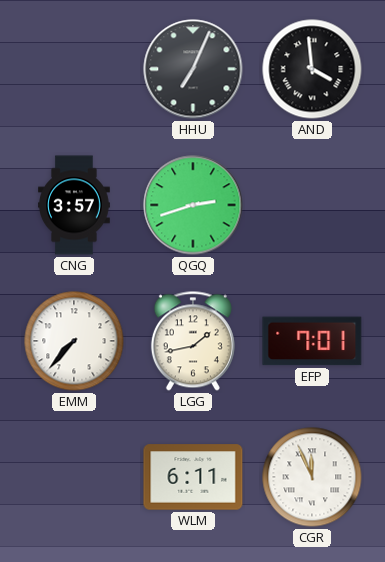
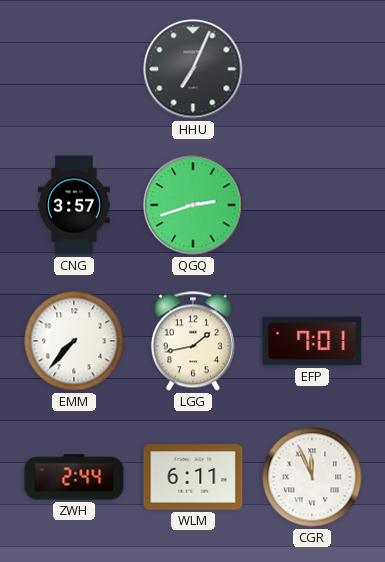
AND: 3:59 -> none
ZWH: none -> 2:44
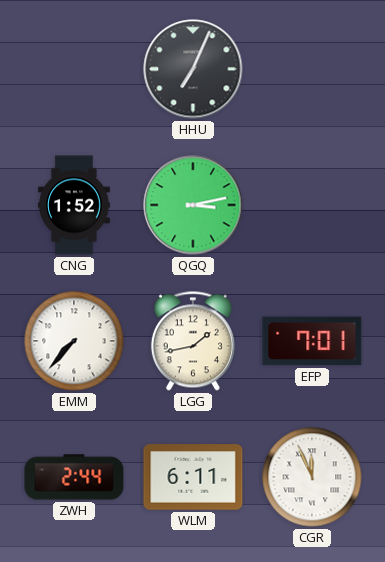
CNG: 3:57 -> 1:52
QGQ: 2:42 -> 3:13
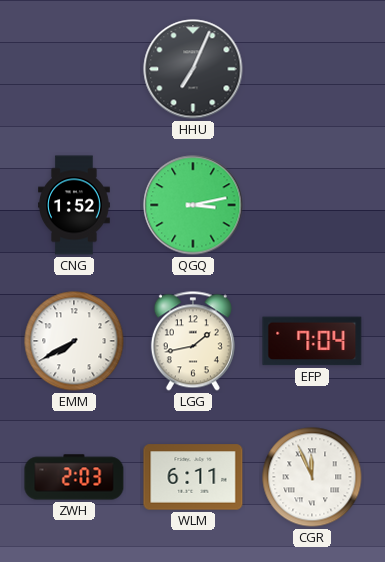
EMM: 7:37 -> 7:40
EFP: 7:01 -> 7:04
ZWH: 2:44 -> 2:03
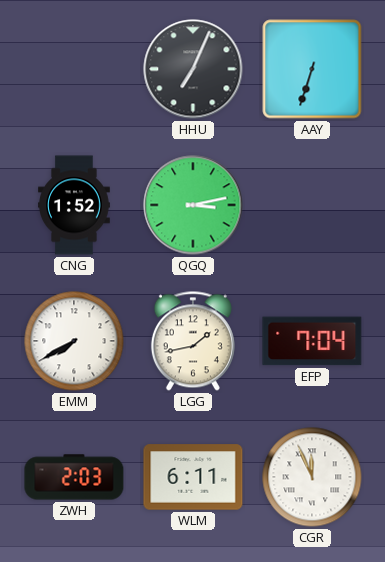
AAY: none -> 6:33
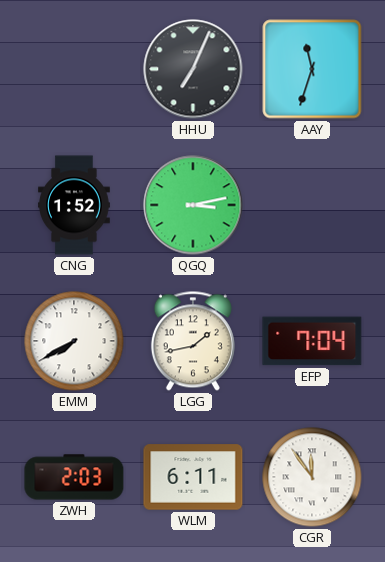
AAY: 6:33 -> 11:33
CGR: 11:56 -> 11:54
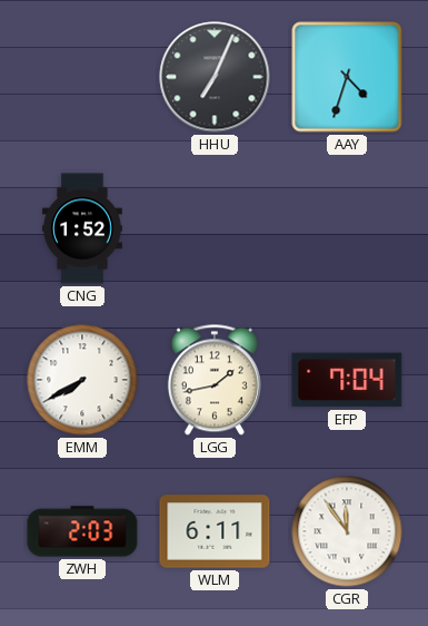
AAY: 11:33 -> 4:33
QGQ: 3:13 -> none
